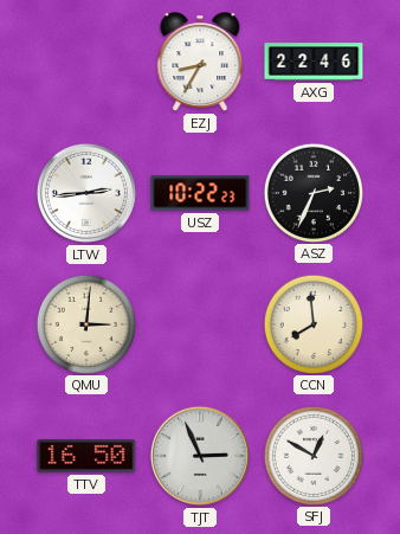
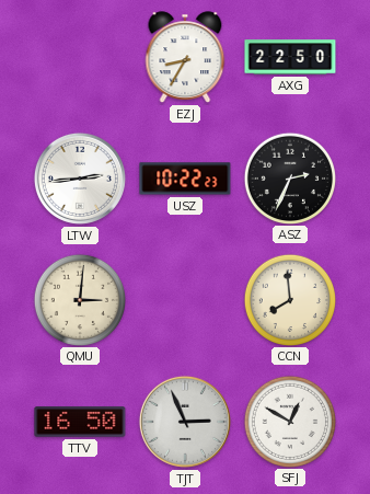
AXG: 22:46 -> 22:50
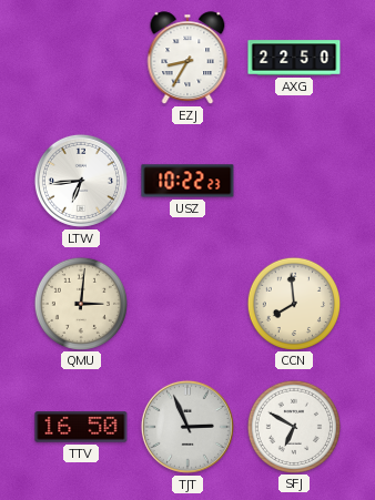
LTW: 2:44 -> 6:44
ASZ: 2:34 -> none
SFJ: 12:50 -> 6:50
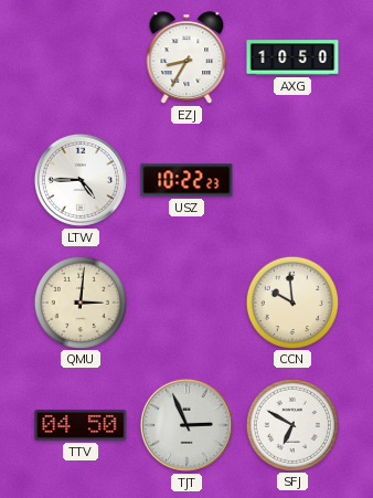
AXG: 22:50 -> 10:50
LTW: 6:44 -> 4:45
CCN: 7:59 -> 9:59
TTV: 16:50 -> 04:50
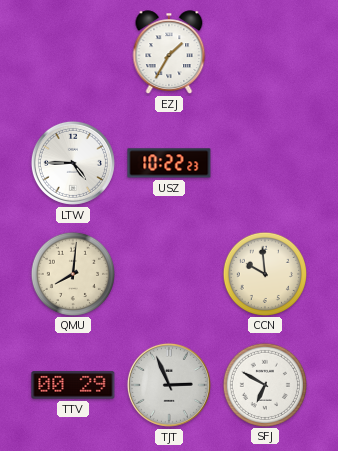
EZJ: 8:35 -> 1:35
AXG: 10:50 -> none
QMU: 3:01 -> 8:01
TTV: 04:50 -> 00:29
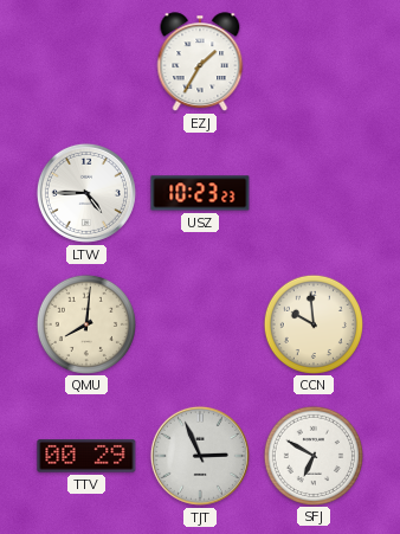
USZ: 10:22 -> 10:23
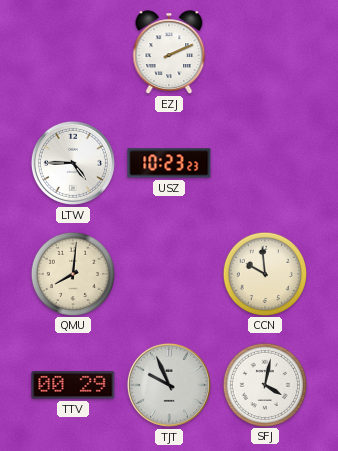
EZJ: 1:35 -> 2:11
TJT: 2:56 -> 9:56
SFJ: 6:50 -> 4:02
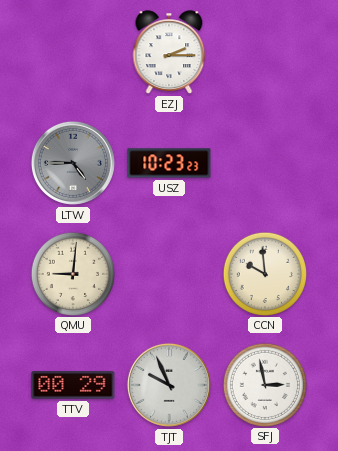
EZJ: 2:11 -> 2:15
LTW dial: white -> grey
QMU: 8:01 -> 9:01
SFJ: 4:02 -> 2:58
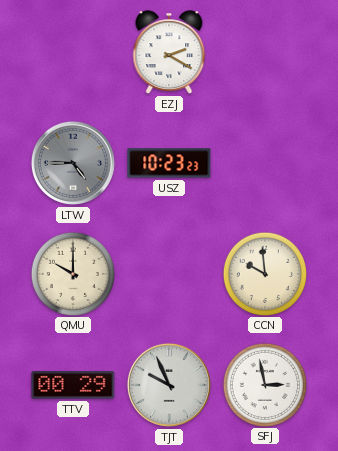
EZJ: 2:15 -> 2:20
QMU: 9:01 -> 10:00
